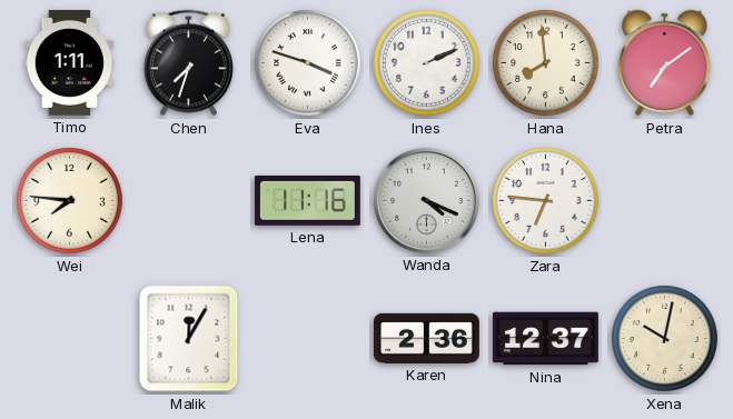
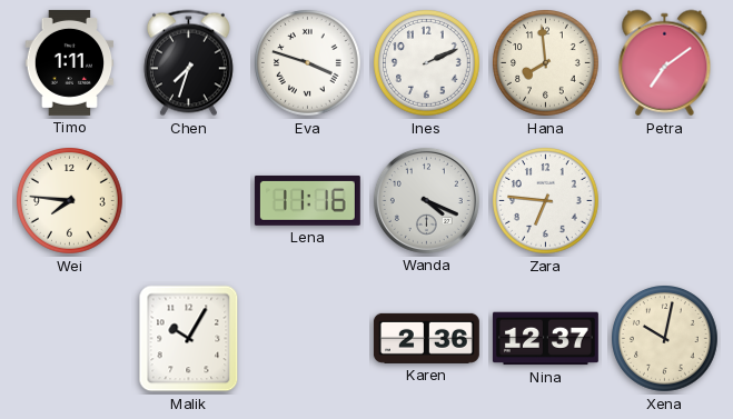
Malik: 12:05 -> 10:05
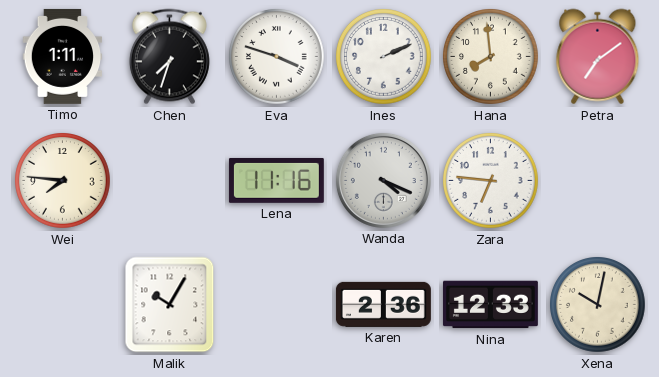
Nina: 12:37 -> 12:33
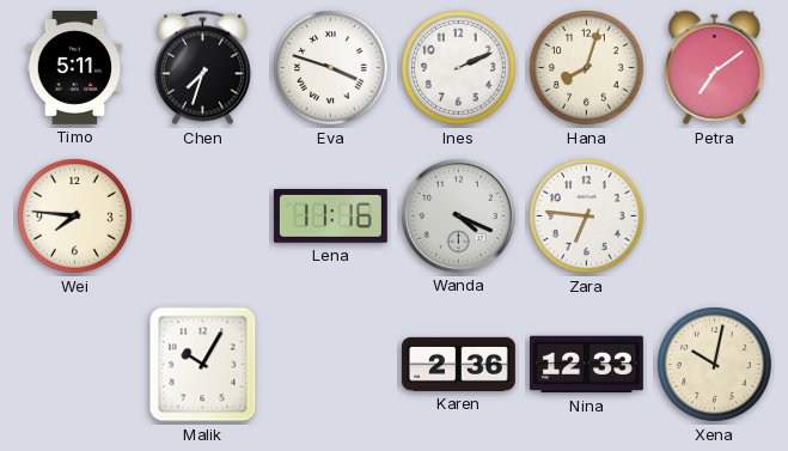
Timo: 1:11 -> 5:11
Hana: 7:59 -> 8:03
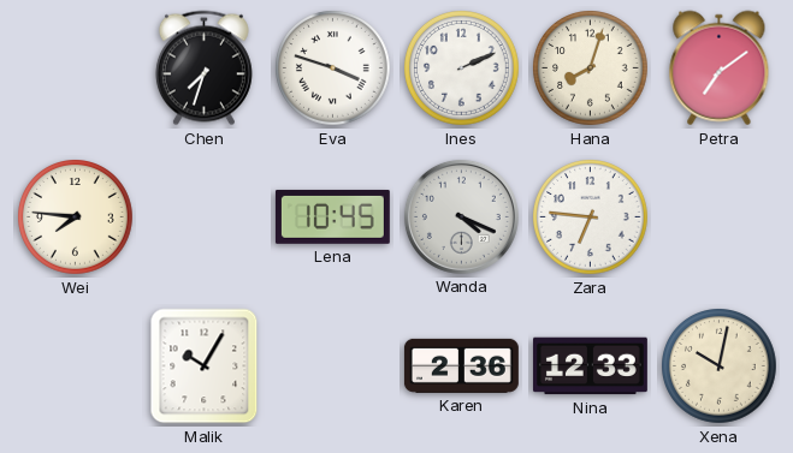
Timo: 5:11 -> none
Lena: 11:16 -> 10:45
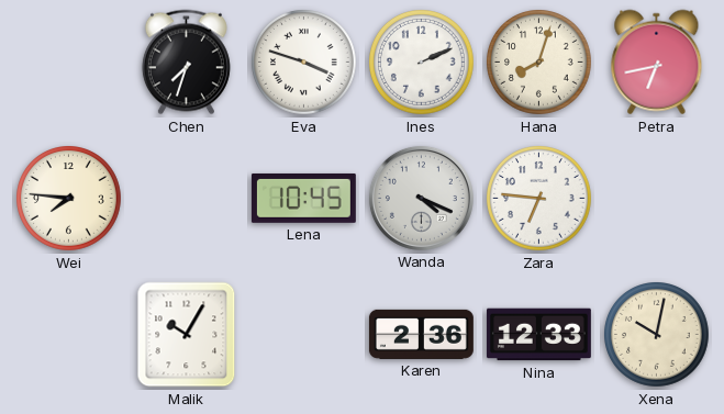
Petra: 7:09 -> 6:43
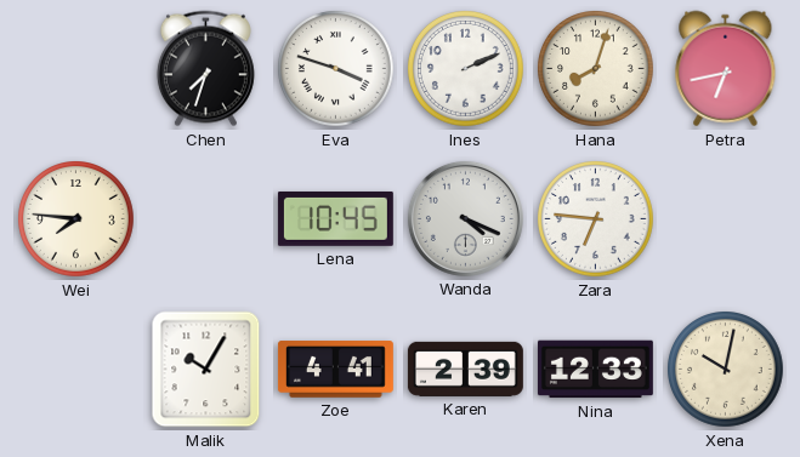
Zoe: none -> 4:41
Karen: 2:36 -> 2:39
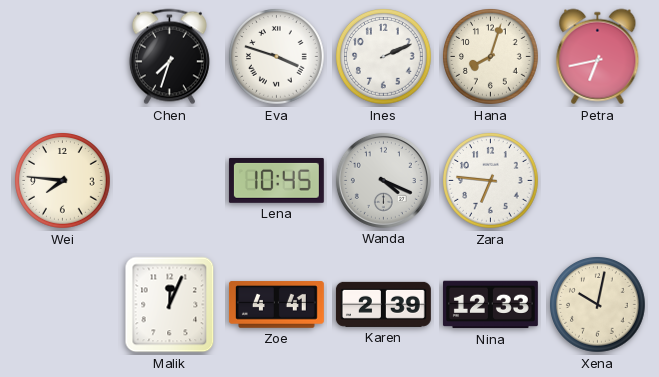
Malik: 10:05 -> 12:04
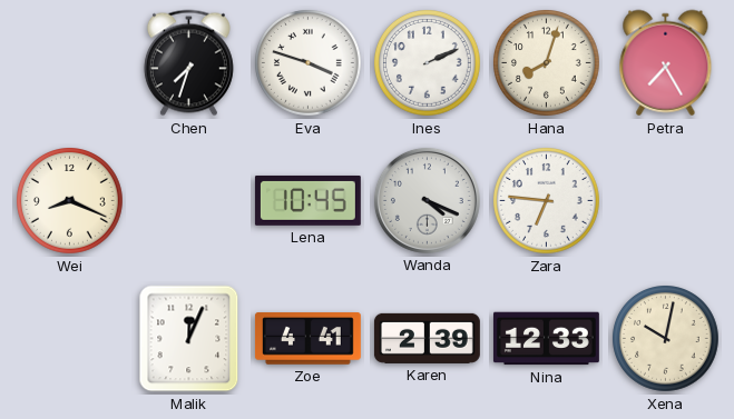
Petra: 6:43 -> 7:25
Wei: 7:46 -> 8:19
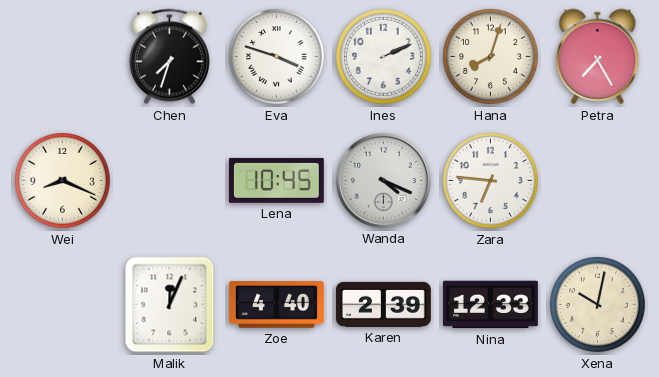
Zoe: 4:41 -> 4:40
